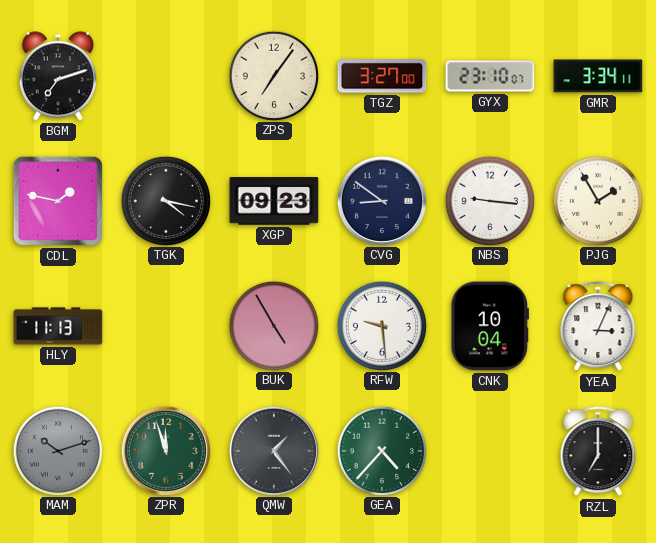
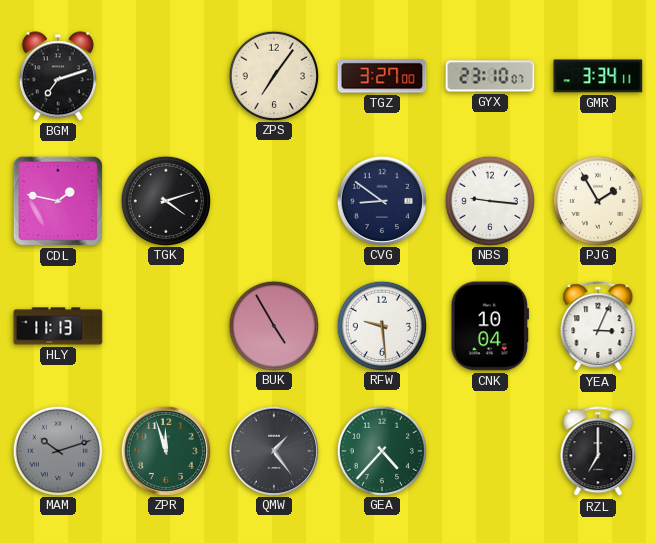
TGK: 4:17 -> 4:12
XGP: 09:23 -> none
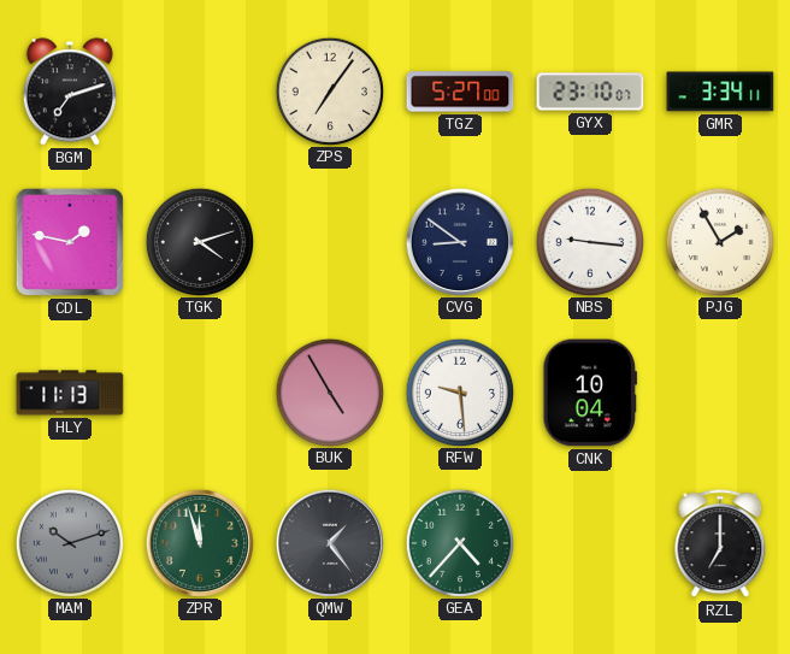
TGZ: 3:27 -> 5:27
YEA: 3:04 -> none
